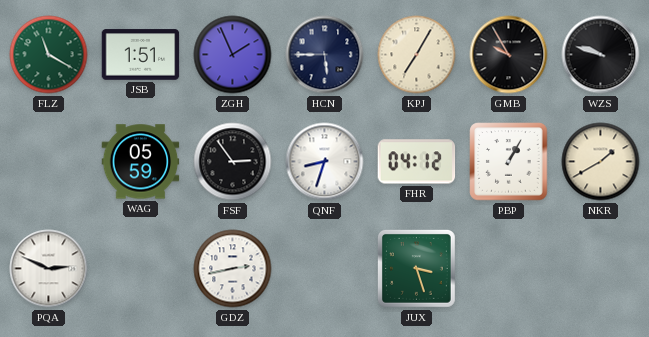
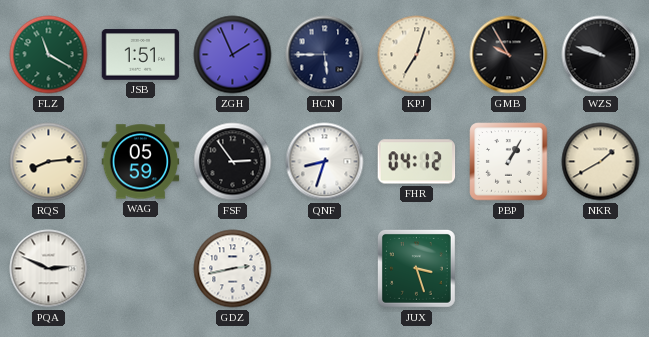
KPJ: 7:05 -> 7:03
RQS: none -> 8:14
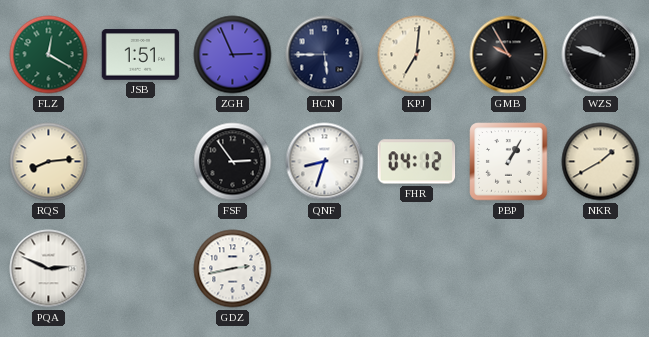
FLZ: 11:20 -> 12:20
ZGH: 1:56 -> 2:56
KPJ: 7:03 -> 7:01
WAG: 05:59 -> none
JUX: 3:27 -> none
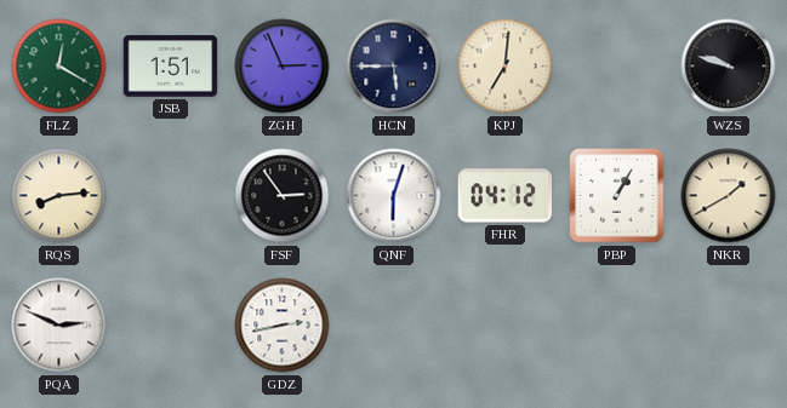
GMB: 9:55 -> none
QNF: 8:33 -> 6:03
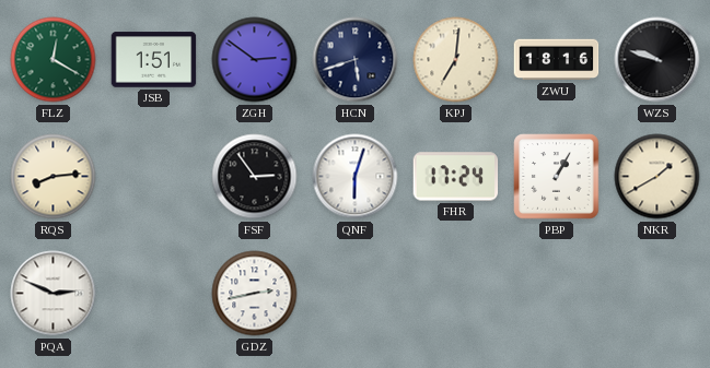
ZGH: 2:56 -> 2:51
HCN: 5:45 -> 5:42
ZWU: none -> 18:16
FHR: 04:12 -> 17:24
